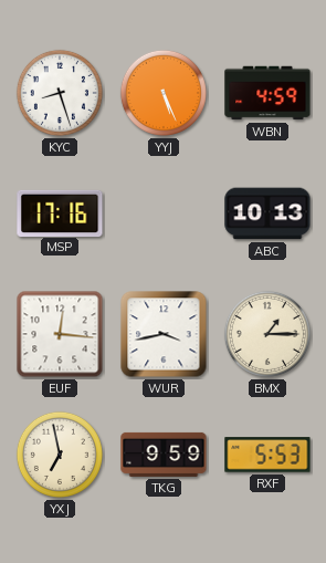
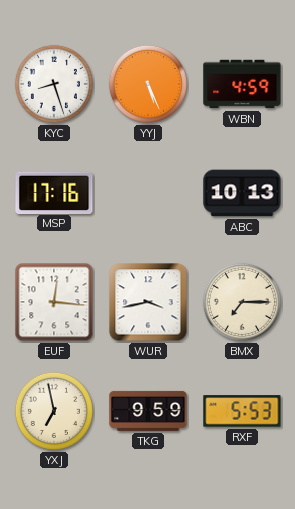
BMX: 1:15 -> 7:15
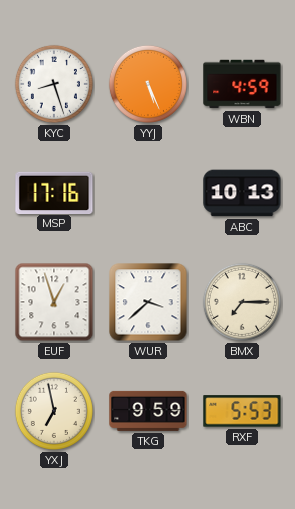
EUF: 12:16 -> 12:57
WUR: 3:43 -> 3:38
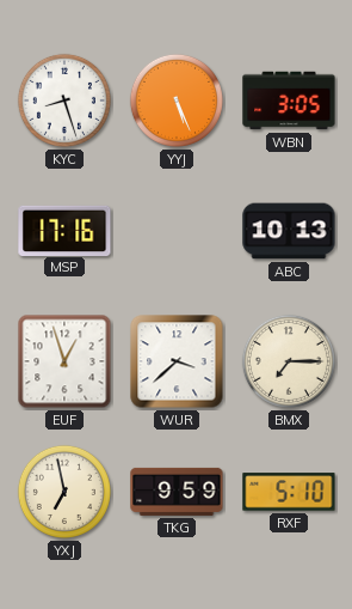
WBN: 4:59 -> 3:05
RXF: 5:53 -> 5:10
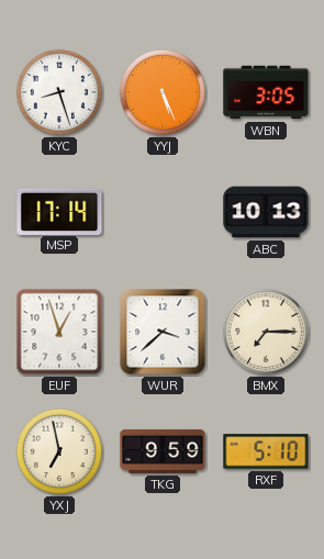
MSP: 17:16 -> 17:14
